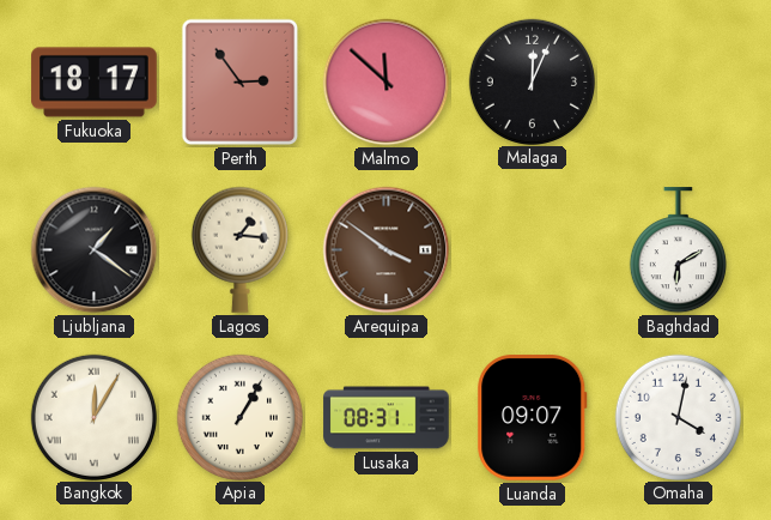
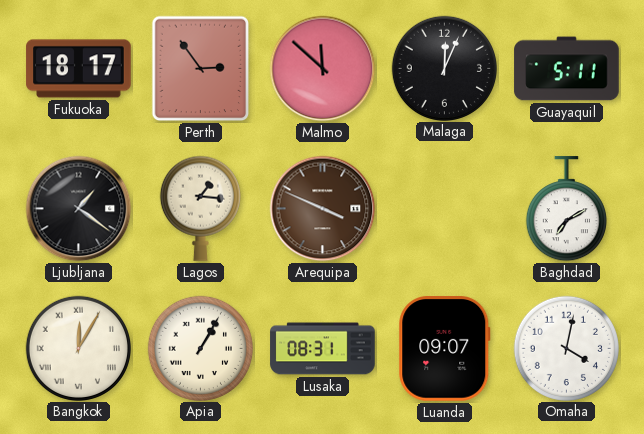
Guayaquil: none -> 5:11
Arequipa: 3:51 -> 3:49
Baghdad: 6:10 -> 7:10
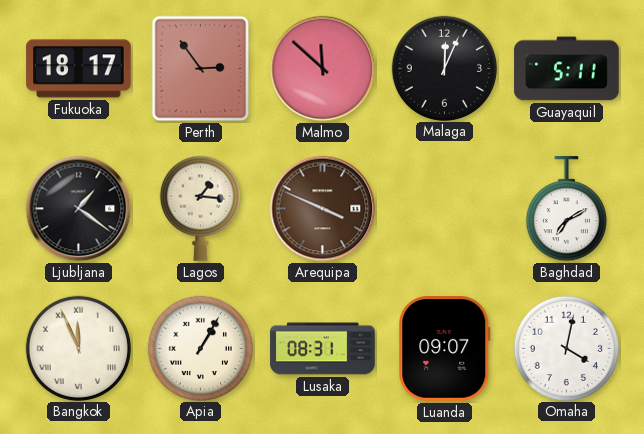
Bangkok: 12:05 -> 11:56
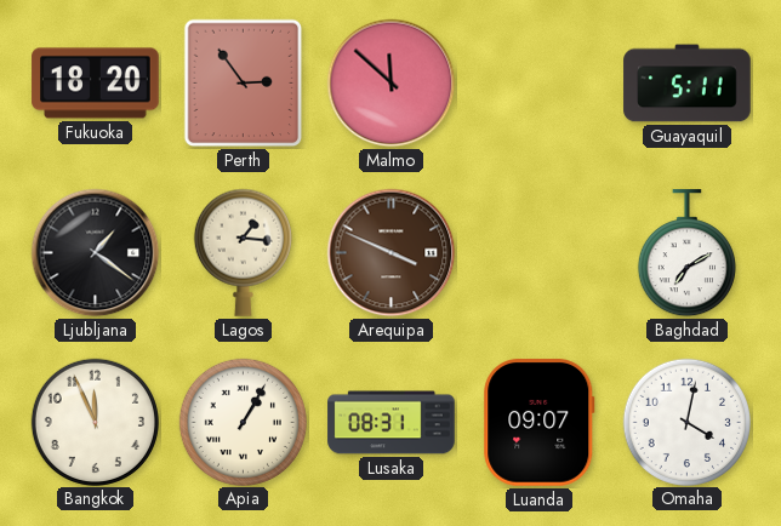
Fukuoka: 18:17 -> 18:20
Malaga: 12:04 -> none
Bangkok numerals: Roman -> Arabic
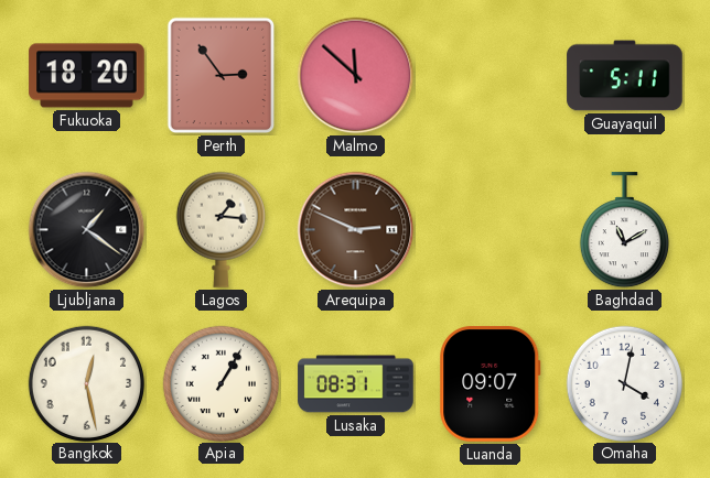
Arequipa: 3:49 -> 2:49
Baghdad: 7:10 -> 11:10
Bangkok: 11:56 -> 12:28
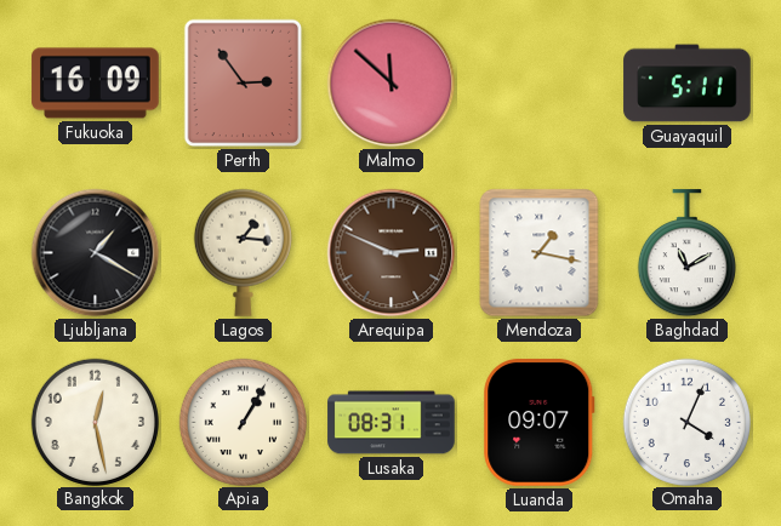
Fukuoka: 18:20 -> 16:09
Ljubljana: 1:21 -> 1:20
Mendoza: none -> 1:17
Omaha: 4:02 -> 4:04
